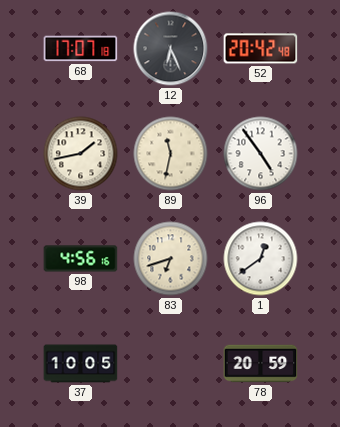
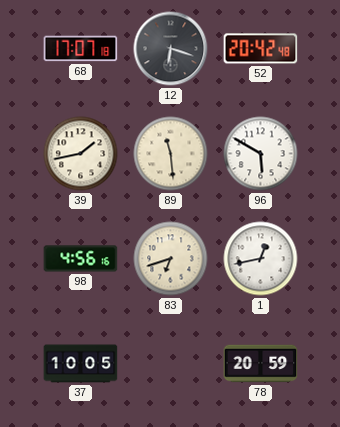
12: 6:26 -> 6:18
89: 11:32 -> 11:29
96: 4:54 -> 5:50
1: 12:39 -> 12:43
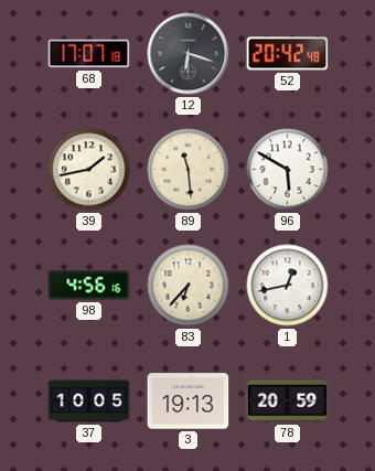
83: 6:42 -> 6:37
3: none -> 19:13
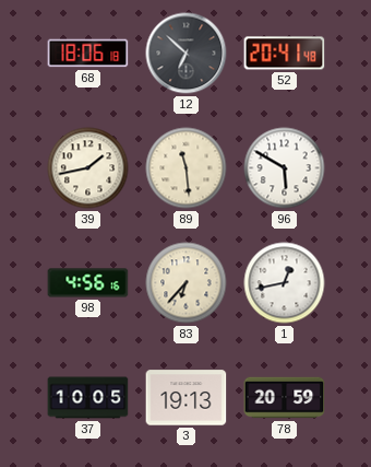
68: 17:07 -> 18:06
12: 6:18 -> 6:52
52: 20:42 -> 20:41
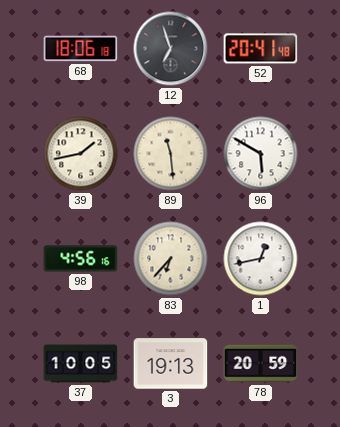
12: 6:52 -> 6:57
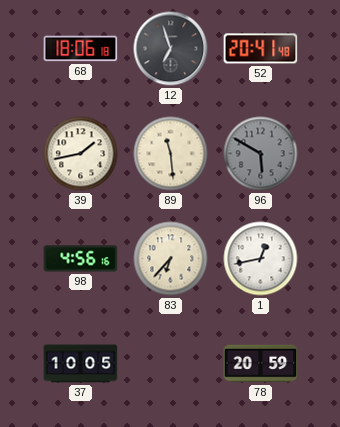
96 dial: white -> grey
3: 19:13 -> none
